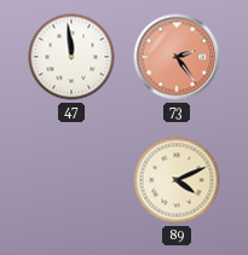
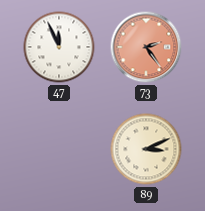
47: 11:59 -> 11:56
89: 4:11 -> 3:11
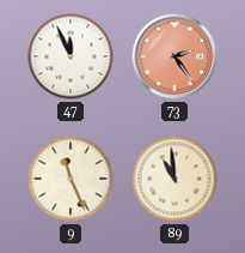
9: none -> 11:26
89: 3:11 -> 10:59
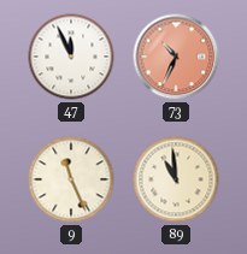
73: 2:24 -> 10:34
